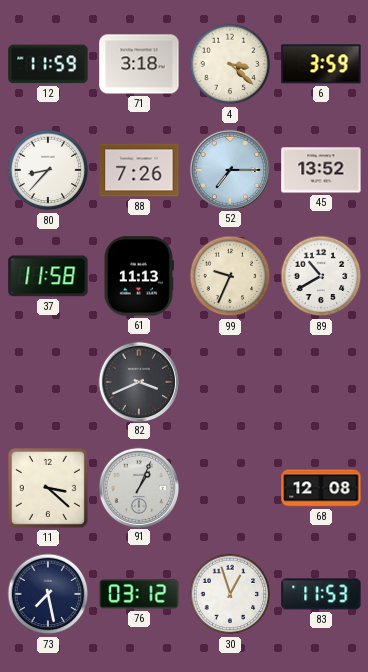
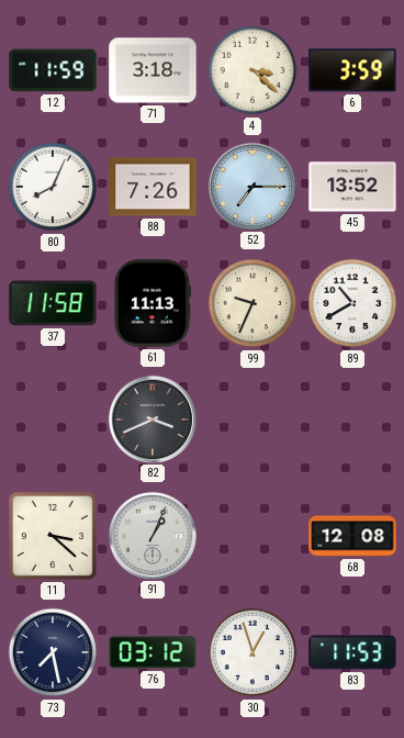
80: 8:37 -> 8:04
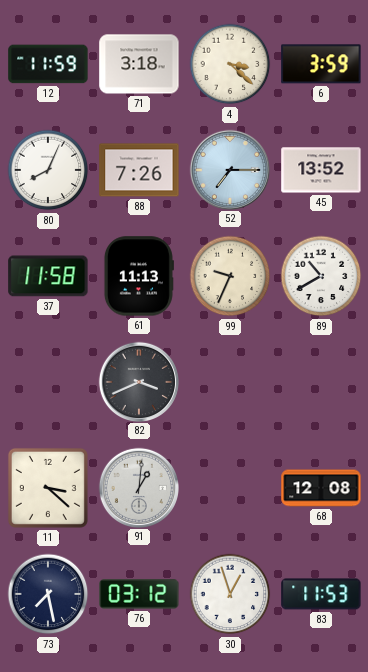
91: 1:04 -> 1:01
